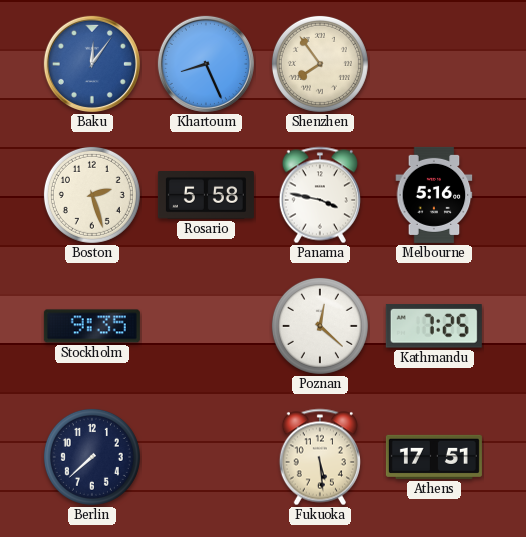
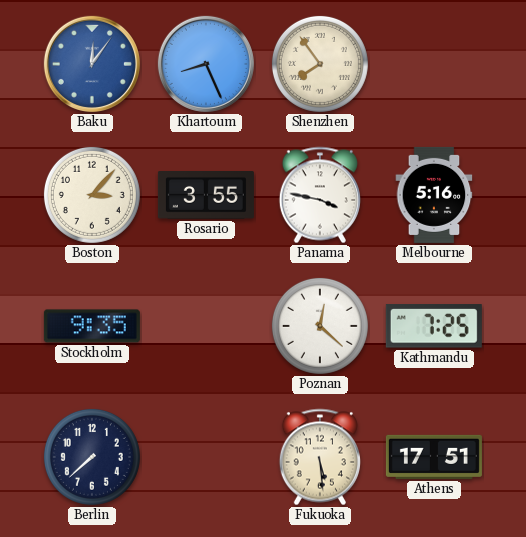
Boston: 2:27 -> 3:07
Rosario: 5:58 -> 3:55
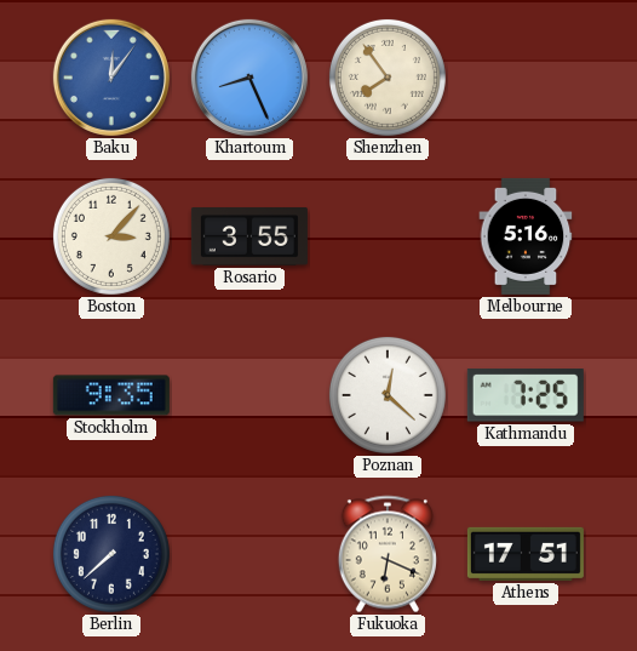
Panama: 3:47 -> none
Fukuoka: 5:29 -> 6:19
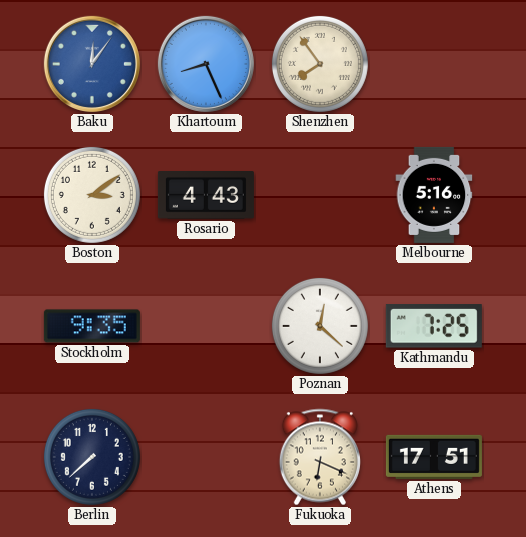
Boston: 3:07 -> 3:09
Rosario: 3:55 -> 4:43
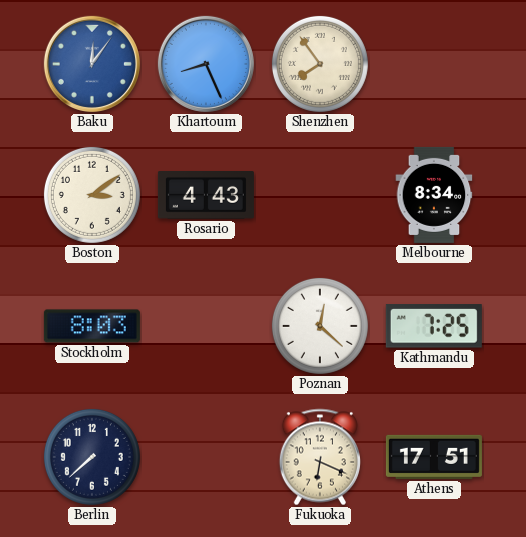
Melbourne: 5:16 -> 8:34
Stockholm: 9:35 -> 8:03
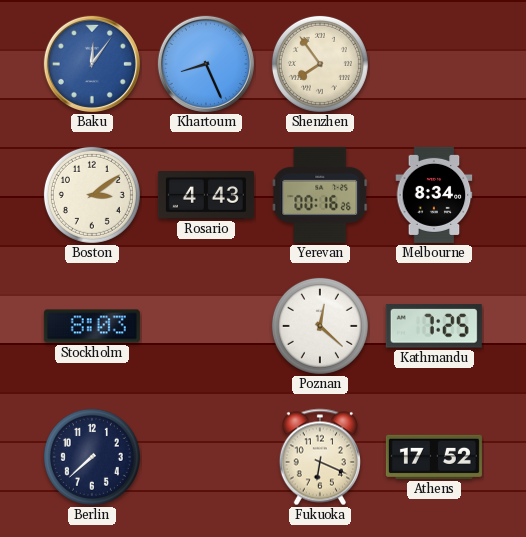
Yerevan: none -> 00:16
Athens: 17:51 -> 17:52
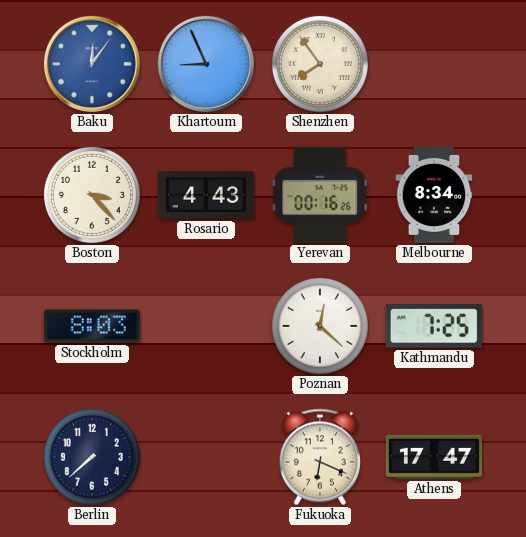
Khartoum: 8:26 -> 8:56
Boston: 3:09 -> 3:23
Athens: 17:52 -> 17:47
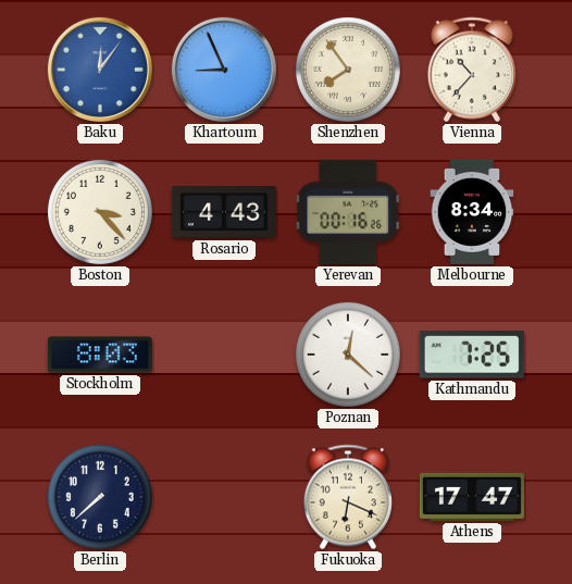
Vienna: none -> 10:37
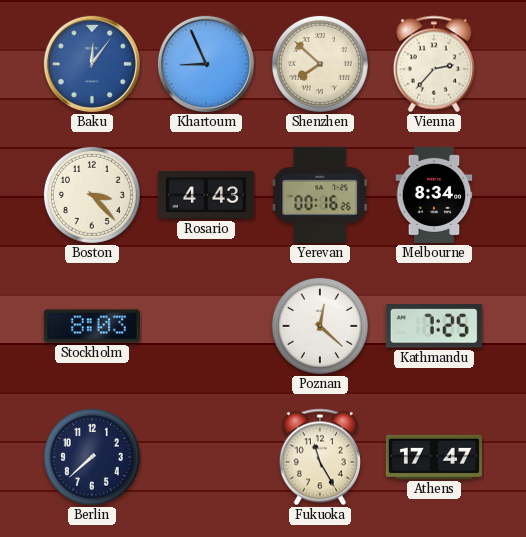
Shenzhen: 7:54 -> 7:52
Vienna: 10:37 -> 2:37
Fukuoka: 6:19 -> 11:25
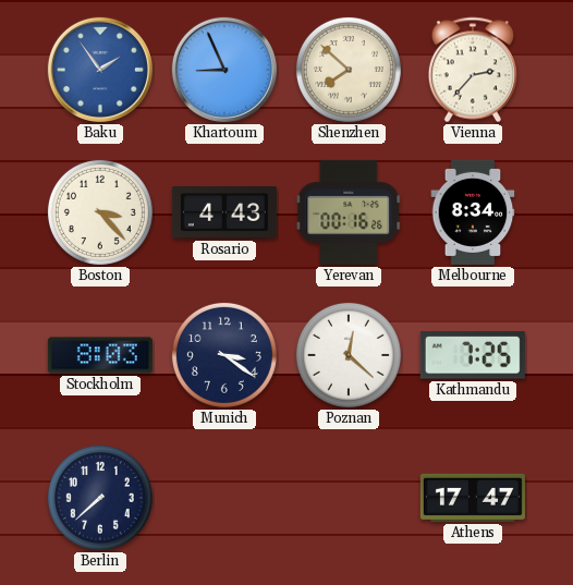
Baku: 12:06 -> 1:54
Munich: none -> 3:21
Fukuoka: 11:25 -> none
